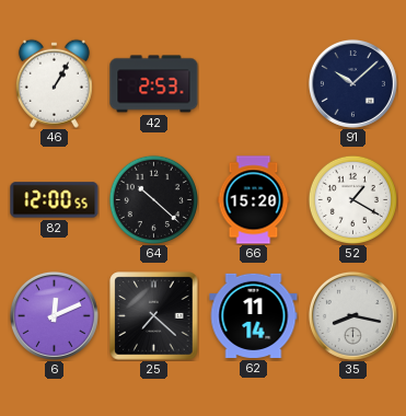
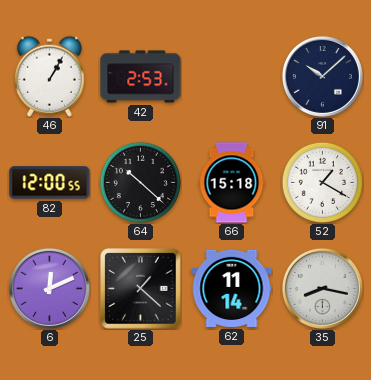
66: 15:20 -> 15:18
25: 7:22 -> 1:22
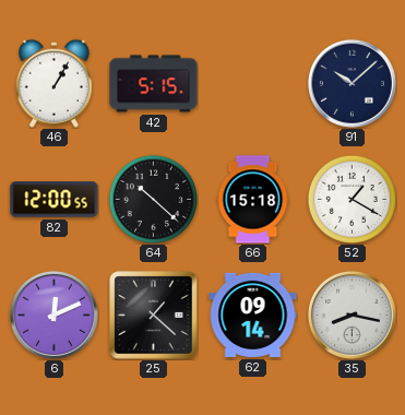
42: 2:53 -> 5:15
62: 11:14 -> 09:14
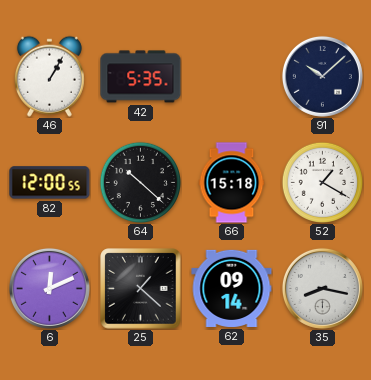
42: 5:15 -> 5:35
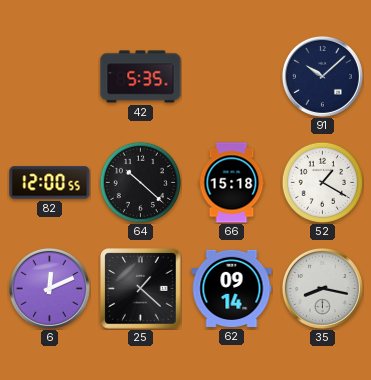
46: 1:05 -> none
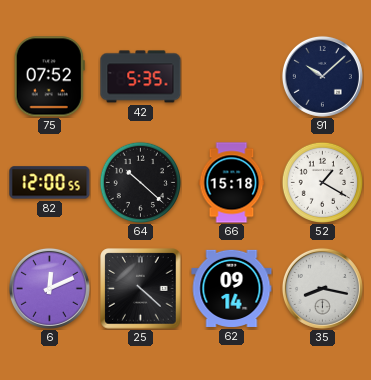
75: none -> 07:52
25: 1:22 -> 4:22
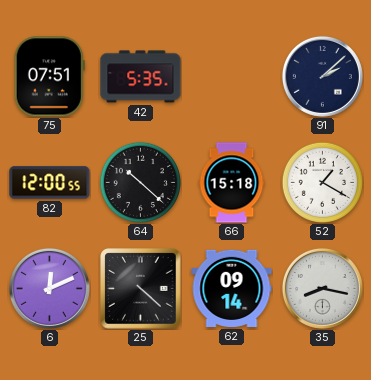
75: 07:52 -> 07:51
91: 10:08 -> 2:08
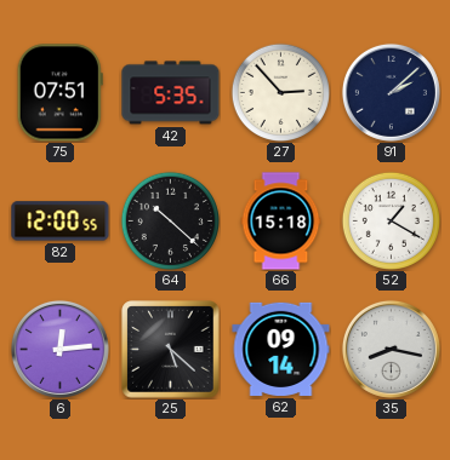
27: none -> 2:53
6: 12:11 -> 12:14
25: 4:22 -> 5:22
